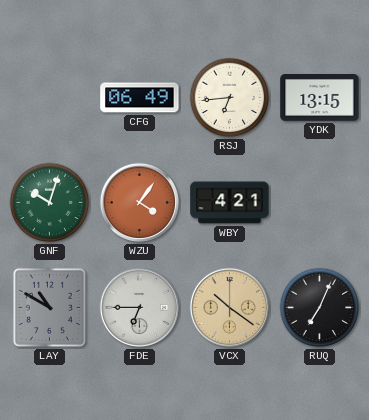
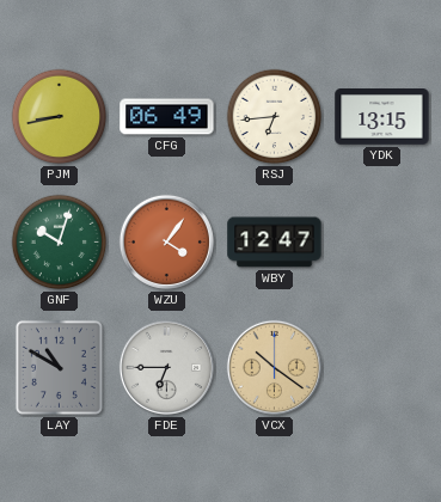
PJM: none -> 8:43
WBY: 4:21 -> 12:47
RUQ: 7:04 -> none
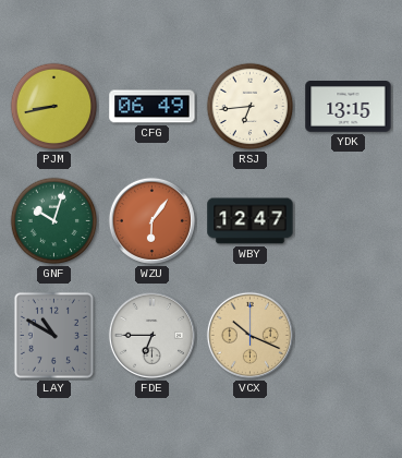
WZU: 4:06 -> 6:06
VCX: 10:21 -> 10:19
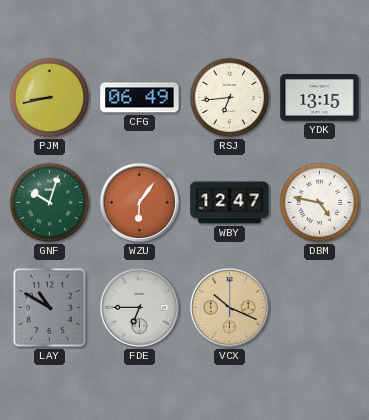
DBM: none -> 4:47
